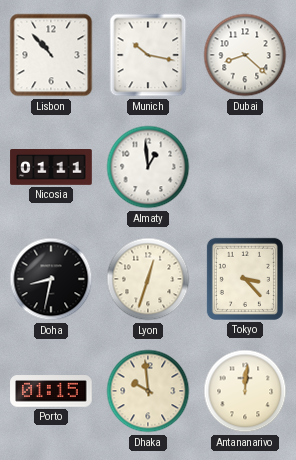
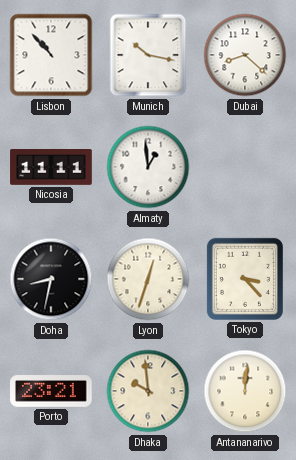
Nicosia: 01:11 -> 11:11
Porto: 01:15 -> 23:21
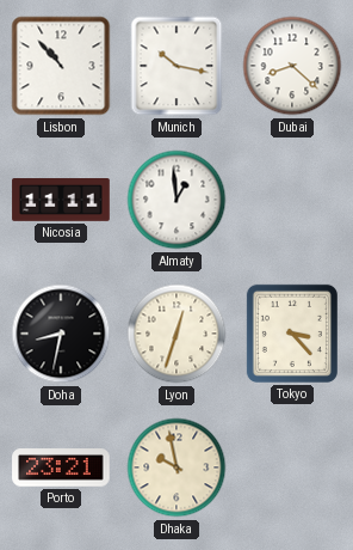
Dhaka: 9:59 -> 9:58
Antananarivo: 12:01 -> none
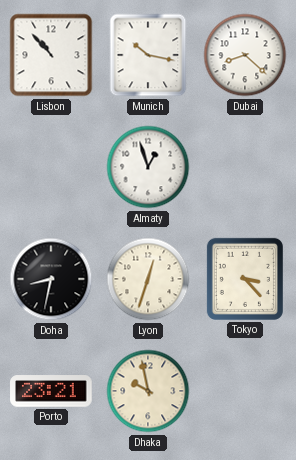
Nicosia: 11:11 -> none
Almaty: 12:59 -> 12:57
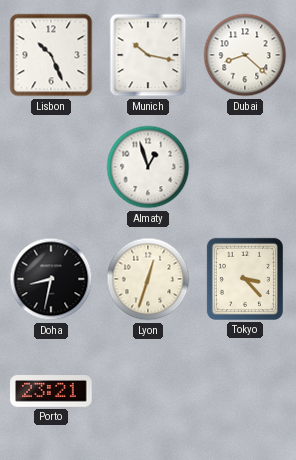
Lisbon: 10:53 -> 10:26
Dhaka: 9:58 -> none
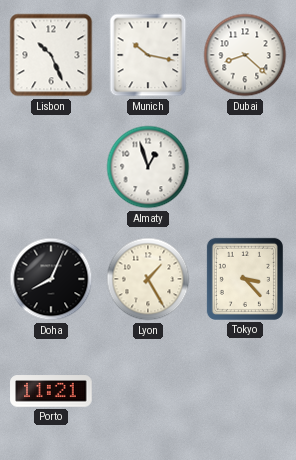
Doha: 8:32 -> 8:04
Lyon: 12:33 -> 1:25
Porto: 23:21 -> 11:21
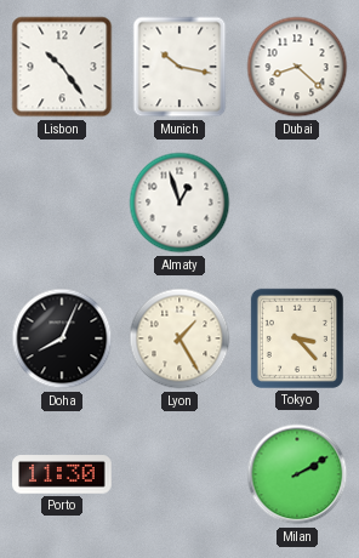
Lisbon: 10:26 -> 10:24
Porto: 11:21 -> 11:30
Milan: none -> 2:10
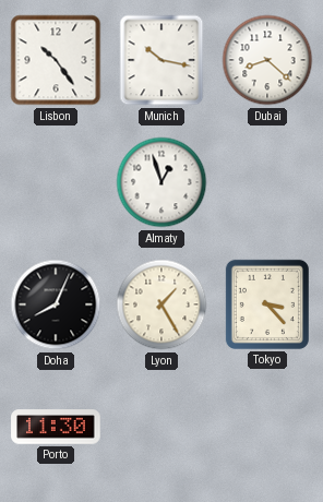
Milan: 2:10 -> none
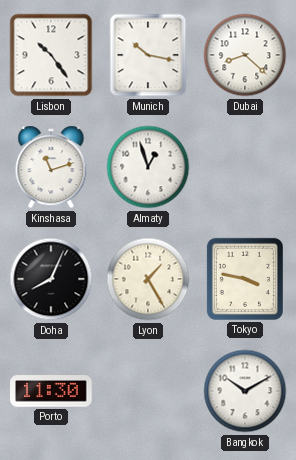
Kinshasa: none -> 11:12
Tokyo: 3:23 -> 3:47
Bangkok: none -> 10:10
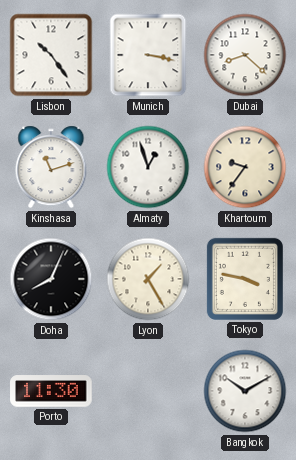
Munich: 10:17 -> 3:17
Khartoum: none -> 9:36
